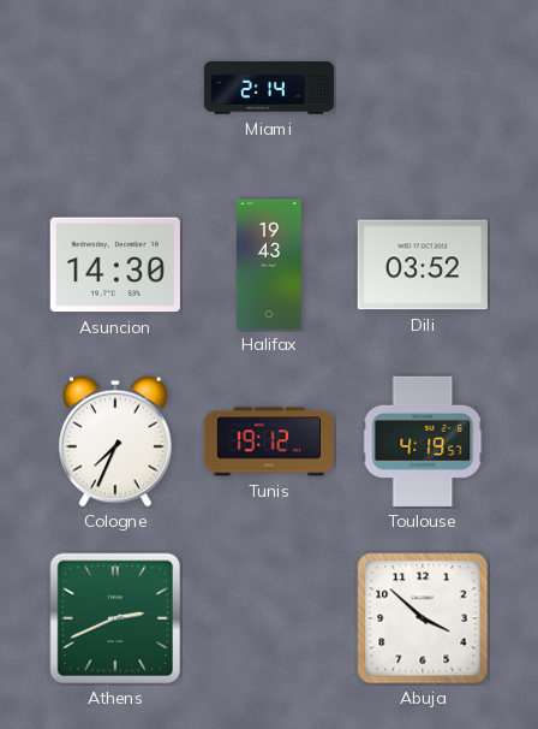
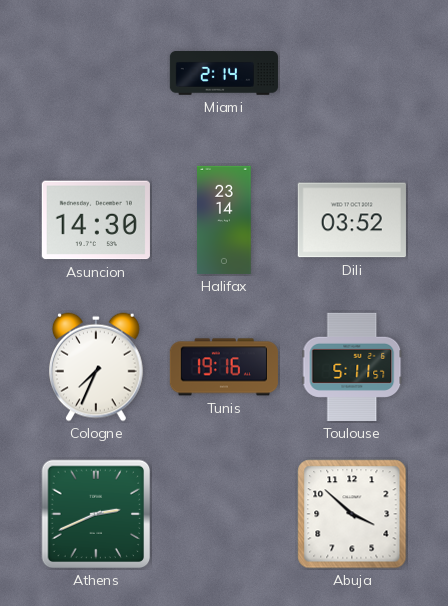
Halifax: 19:43 -> 23:14
Tunis: 19:12 -> 19:16
Toulouse: 4:19 -> 5:11
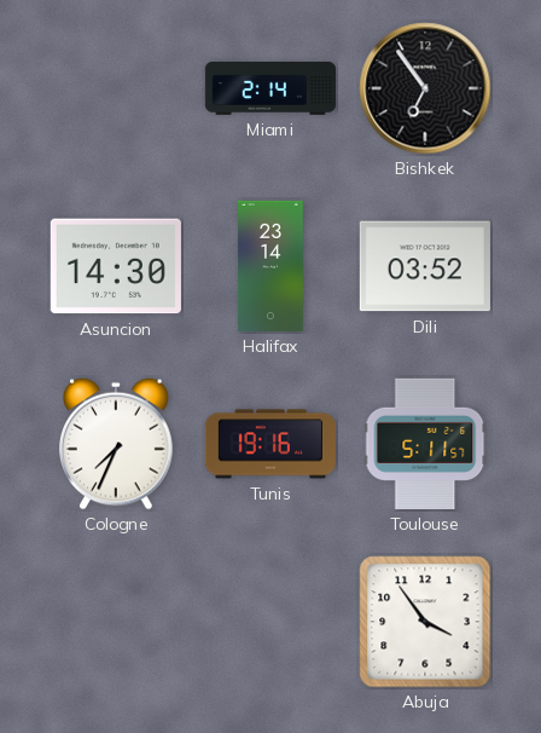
Bishkek: none -> 6:54
Athens: 2:41 -> none
Abuja: 3:52 -> 3:54
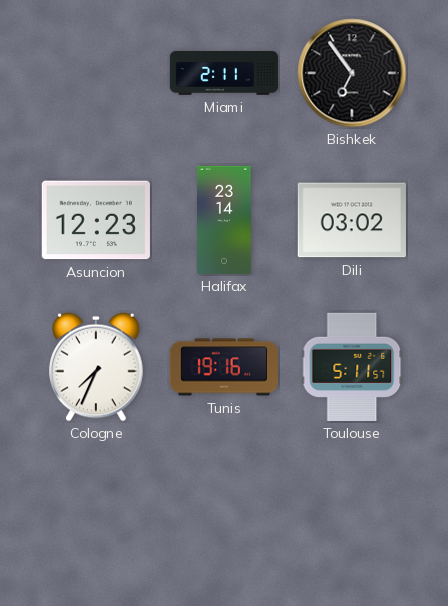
Miami: 2:14 -> 2:11
Asuncion: 14:30 -> 12:23
Dili: 03:52 -> 03:02
Abuja: 3:54 -> none
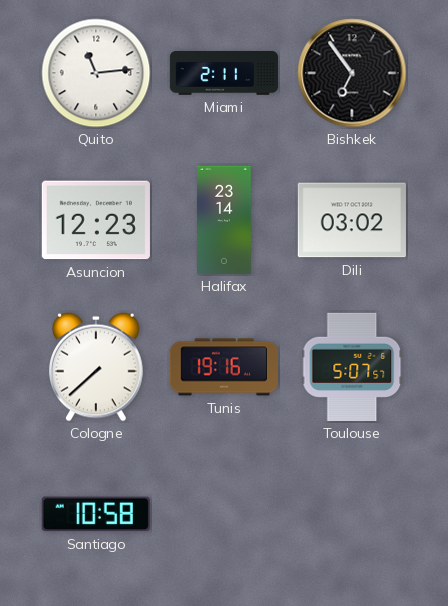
Quito: none -> 11:14
Cologne: 7:34 -> 7:38
Toulouse: 5:11 -> 5:07
Santiago: none -> 10:58
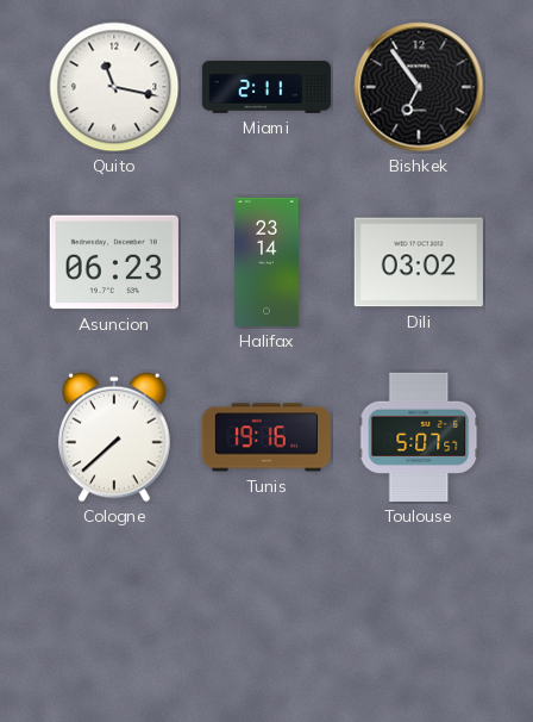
Quito: 11:14 -> 11:17
Asuncion: 12:23 -> 06:23
Santiago: 10:58 -> none
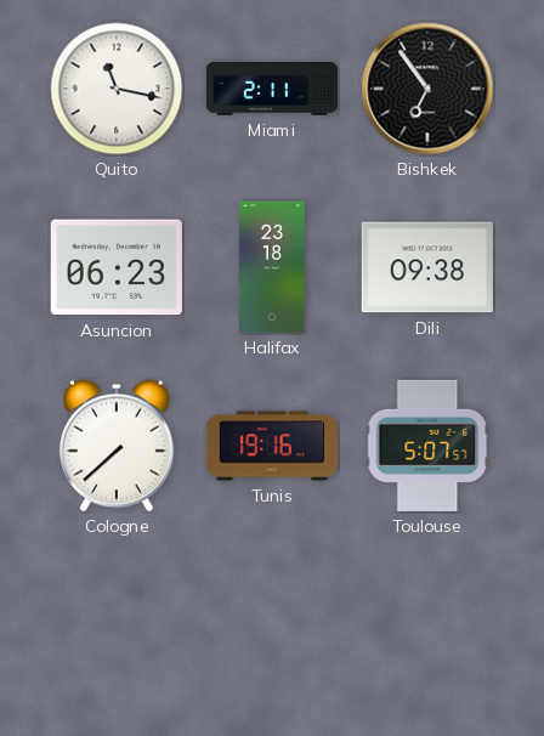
Halifax: 23:14 -> 23:18
Dili: 03:02 -> 09:38
